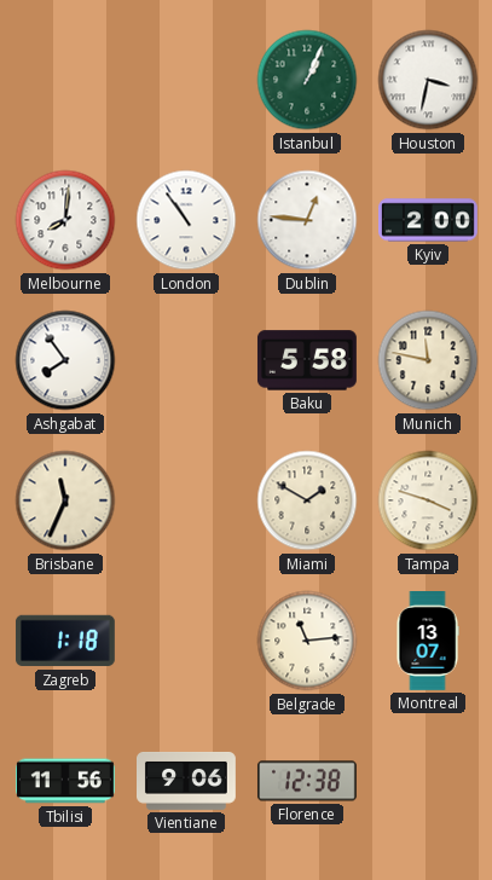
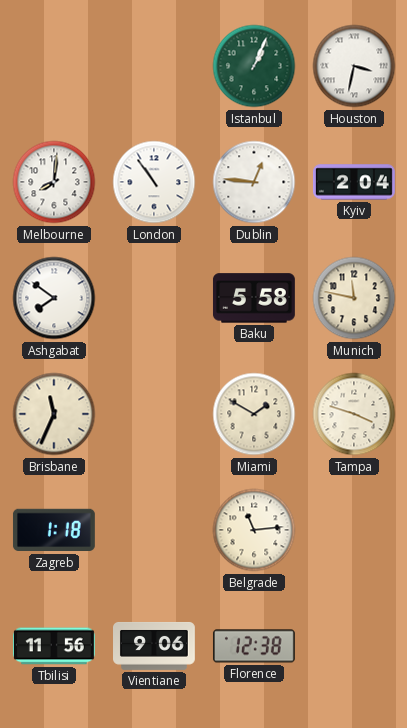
Kyiv: 2:00 -> 2:04
Ashgabat: 7:54 -> 7:51
Montreal: 13:07 -> none
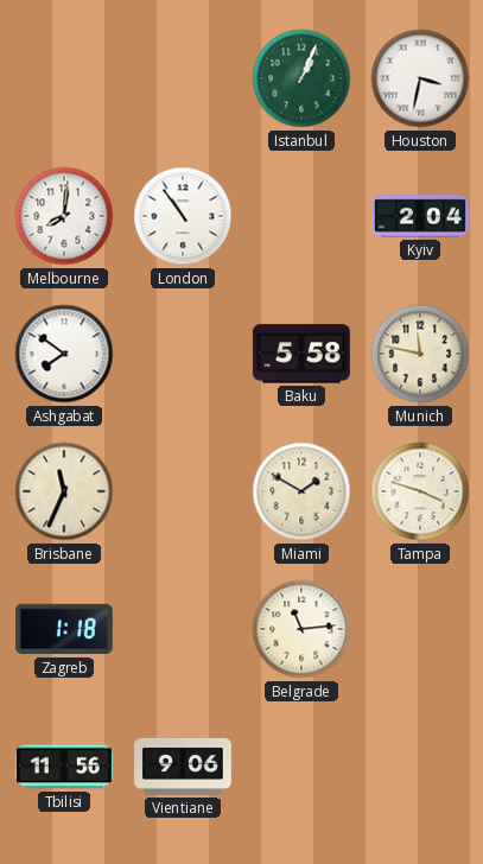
Dublin: 12:46 -> none
Florence: 12:38 -> none
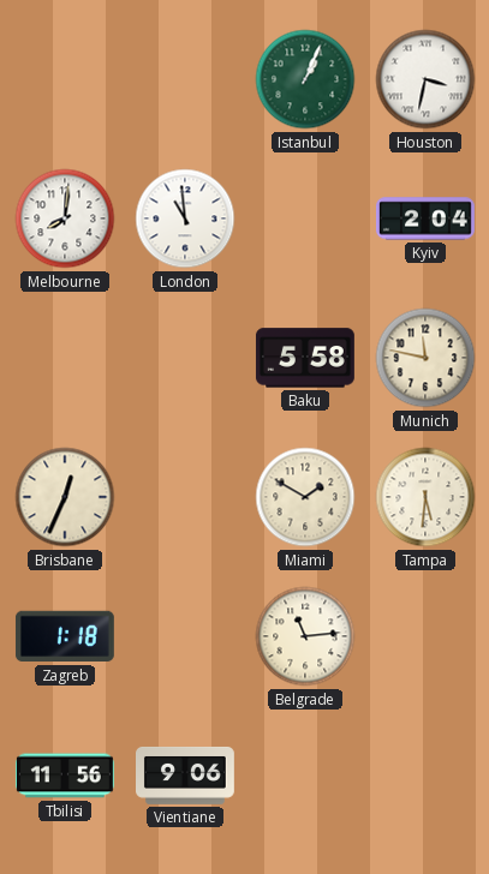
London: 10:54 -> 10:59
Ashgabat: 7:51 -> none
Brisbane: 11:34 -> 12:34
Tampa: 3:48 -> 5:31
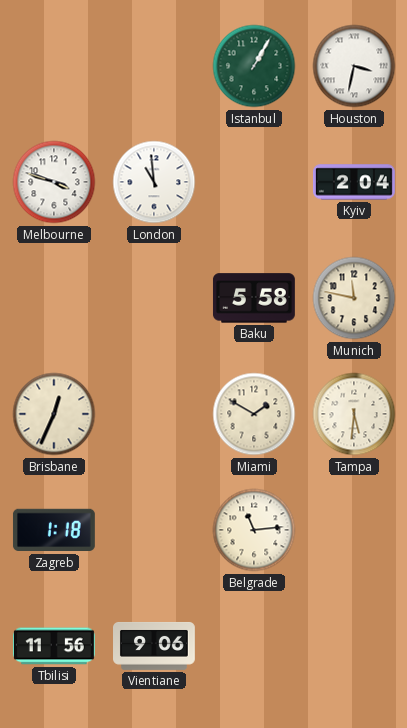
Istanbul: 1:04 -> 1:05
Melbourne: 8:01 -> 3:48
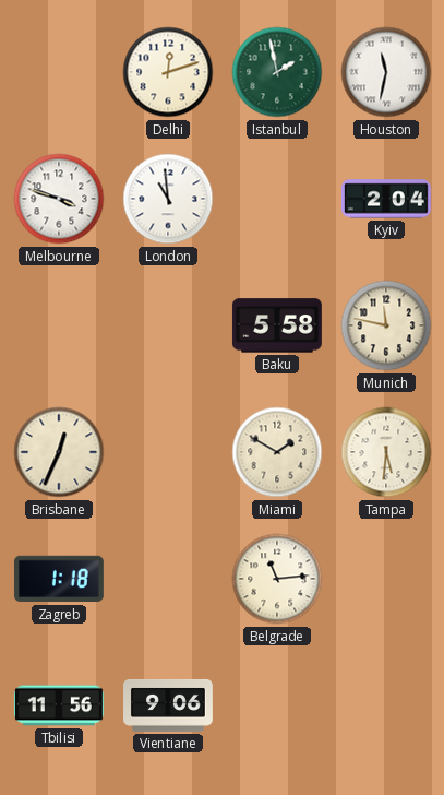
Delhi: none -> 12:12
Istanbul: 1:05 -> 1:58
Houston: 3:32 -> 11:32
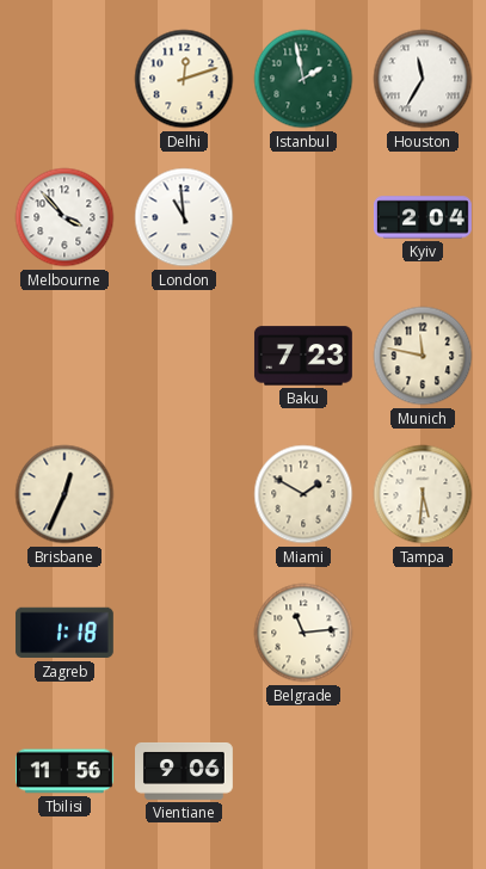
Houston: 11:32 -> 11:35
Melbourne: 3:48 -> 3:53
Baku: 5:58 -> 7:23
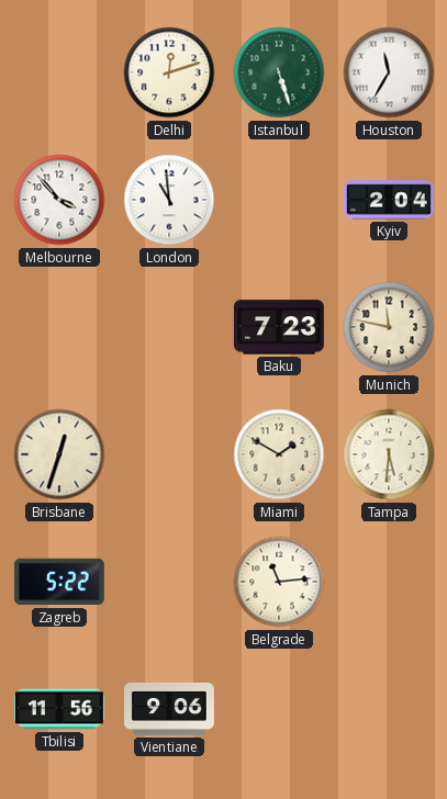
Istanbul: 1:58 -> 5:27
Brisbane: 12:34 -> 12:33
Zagreb: 1:18 -> 5:22
